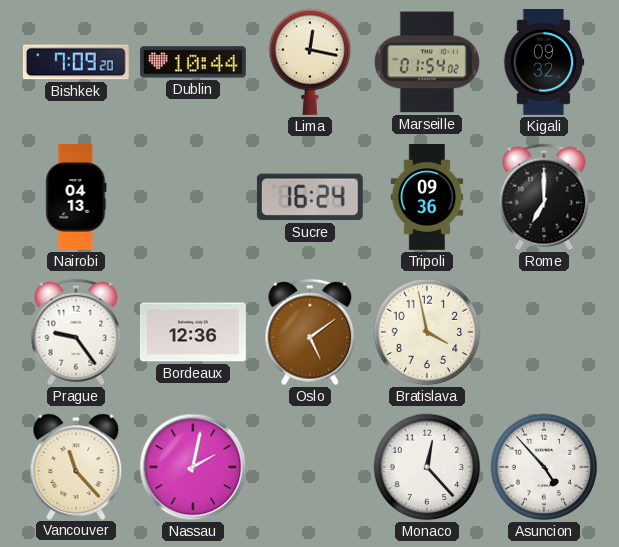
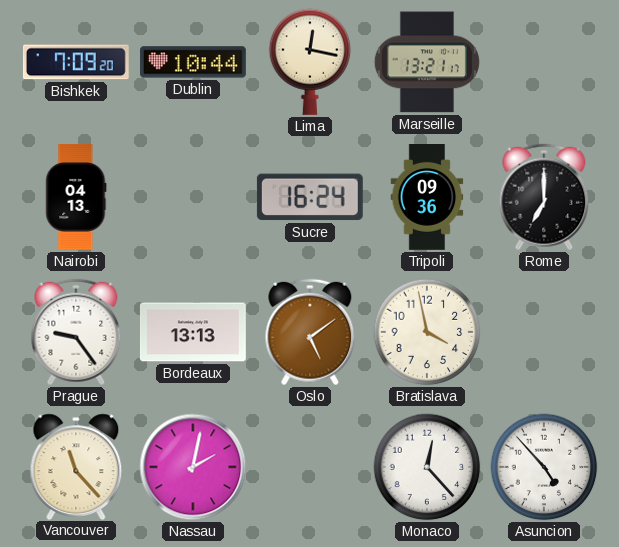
Marseille: 01:54 -> 13:21
Kigali: 09:32 -> none
Bordeaux: 12:36 -> 13:13
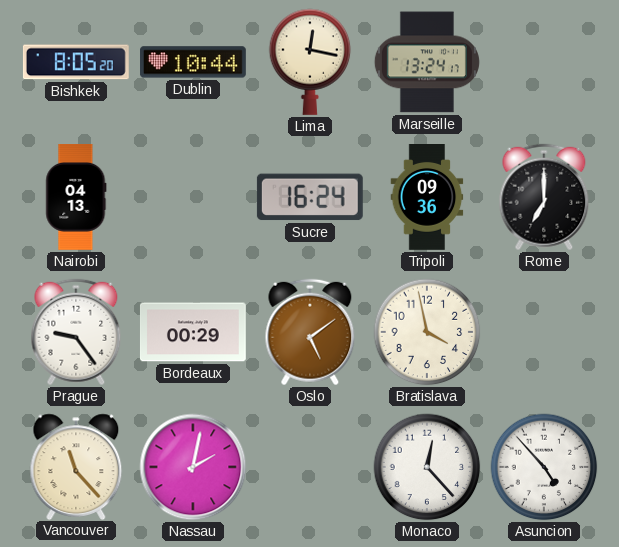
Bishkek: 7:09 -> 8:05
Marseille: 13:21 -> 13:24
Bordeaux: 13:13 -> 00:29
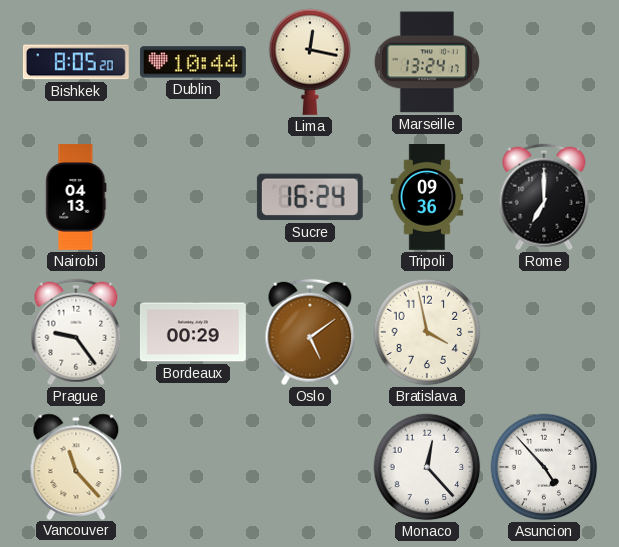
Nassau: 2:02 -> none
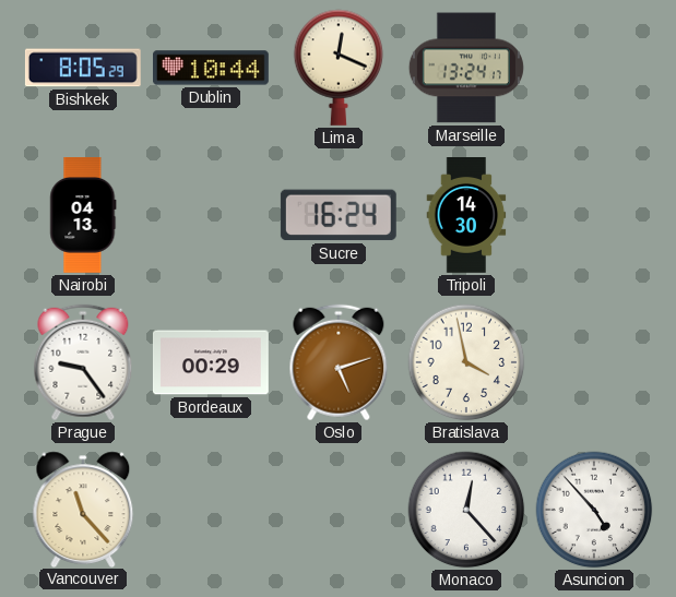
Bishkek: 8:05:20 -> 8:05:29
Lima: 12:17 -> 12:19
Tripoli: 09:36 -> 14:30
Rome: 7:00 -> none
Oslo: 5:09 -> 5:12
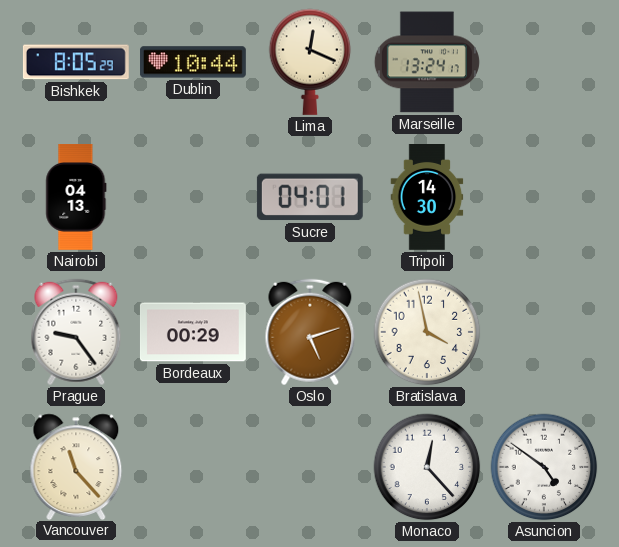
Sucre: 16:24 -> 04:01
Asuncion: 4:53 -> 4:51
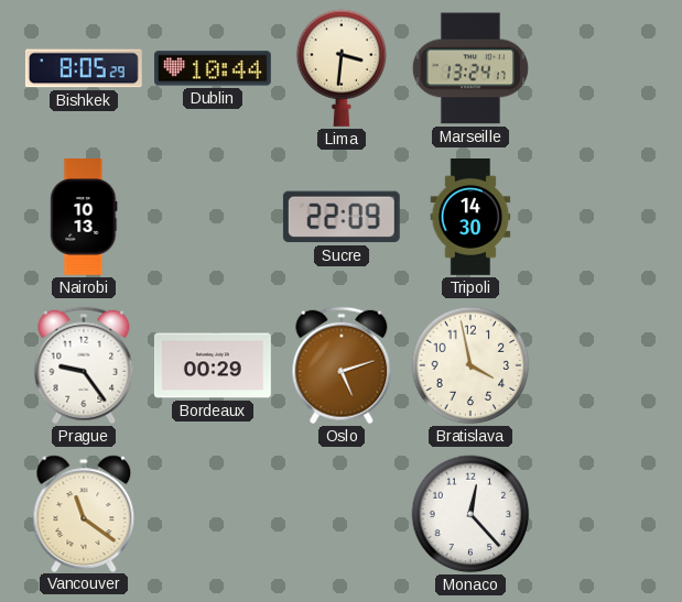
Lima: 12:19 -> 3:31
Nairobi: 04:13 -> 10:13
Sucre: 04:01 -> 22:09
Vancouver: 11:23 -> 11:21
Asuncion: 4:51 -> none
